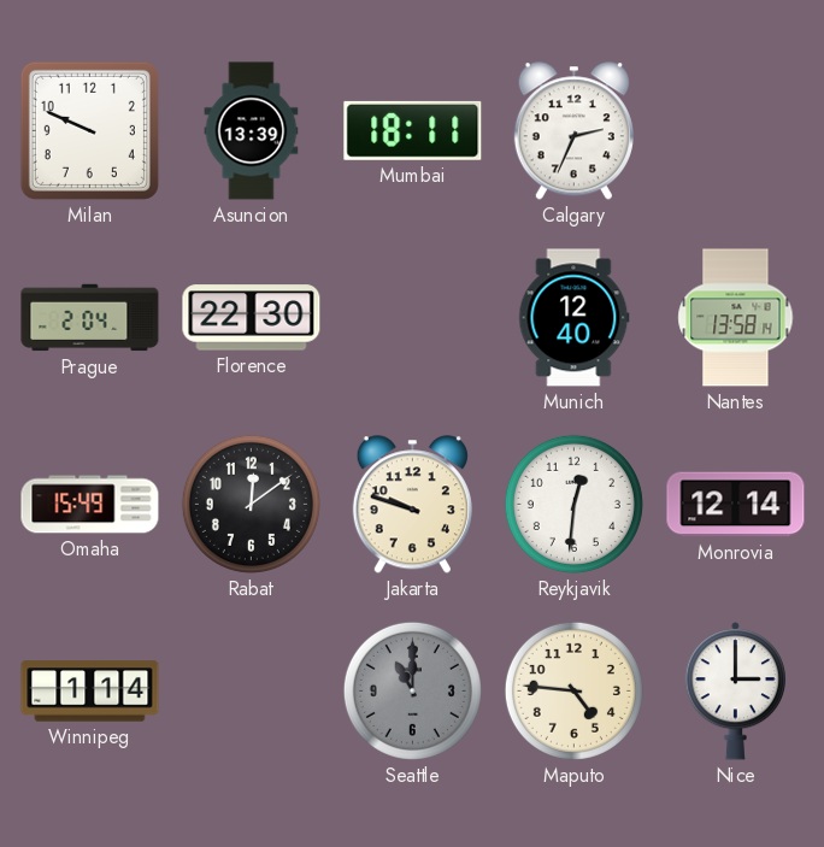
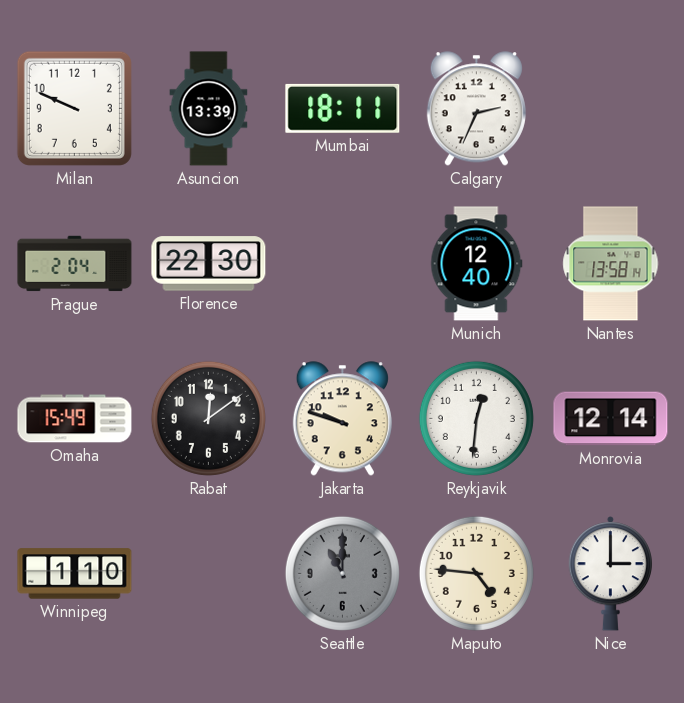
Winnipeg: 1:14 -> 1:10
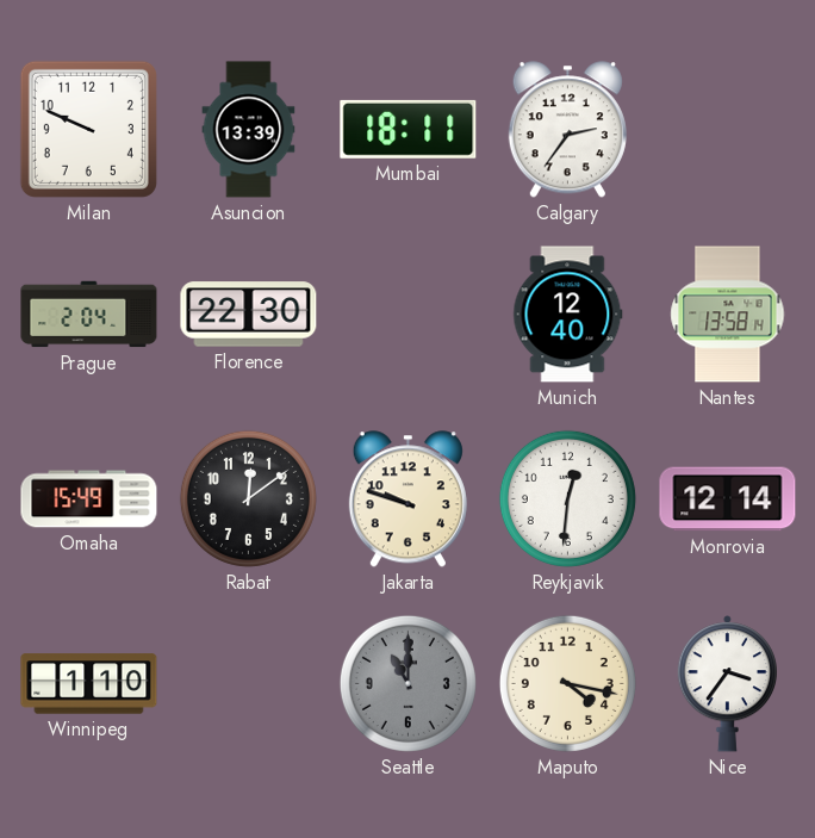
Calgary: 2:34 -> 2:36
Maputo: 4:46 -> 4:17
Nice: 3:00 -> 3:36
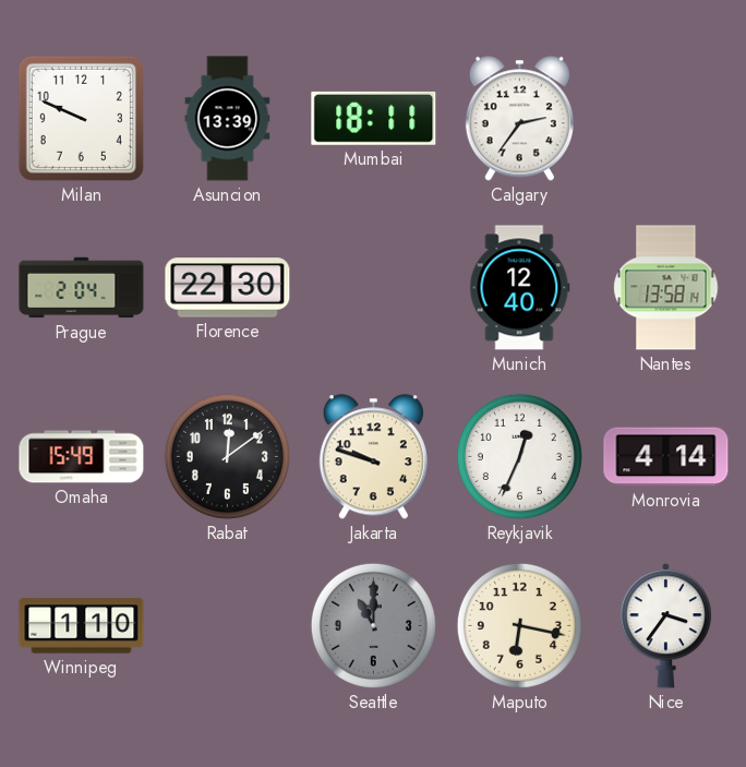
Reykjavik: 12:31 -> 12:34
Monrovia: 12:14 -> 4:14
Maputo: 4:17 -> 6:17
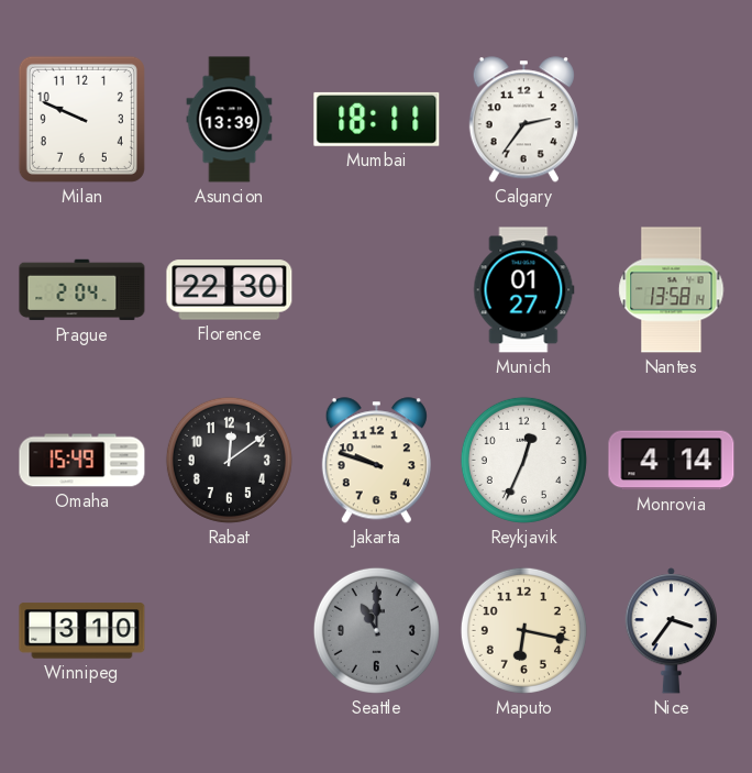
Munich: 12:40 -> 01:27
Winnipeg: 1:10 -> 3:10
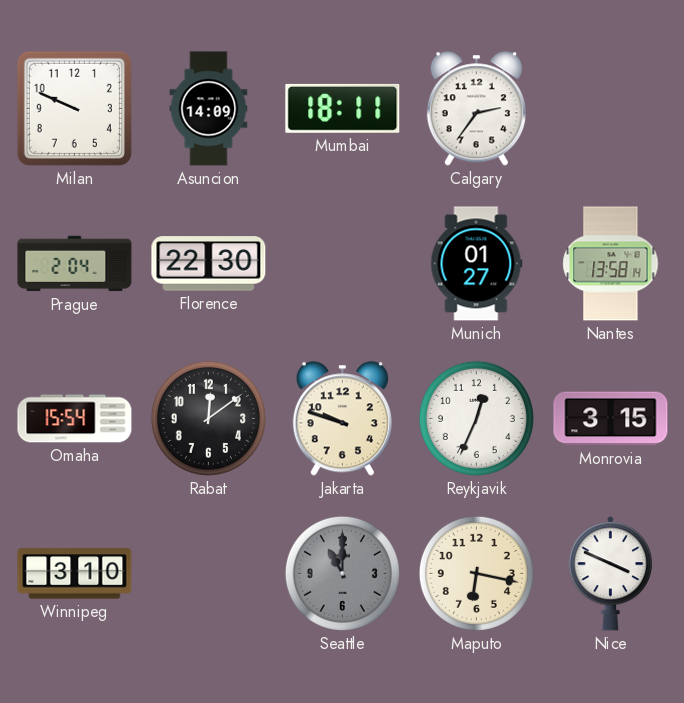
Asuncion: 13:39 -> 14:09
Omaha: 15:49 -> 15:54
Monrovia: 4:14 -> 3:15
Nice: 3:36 -> 3:49
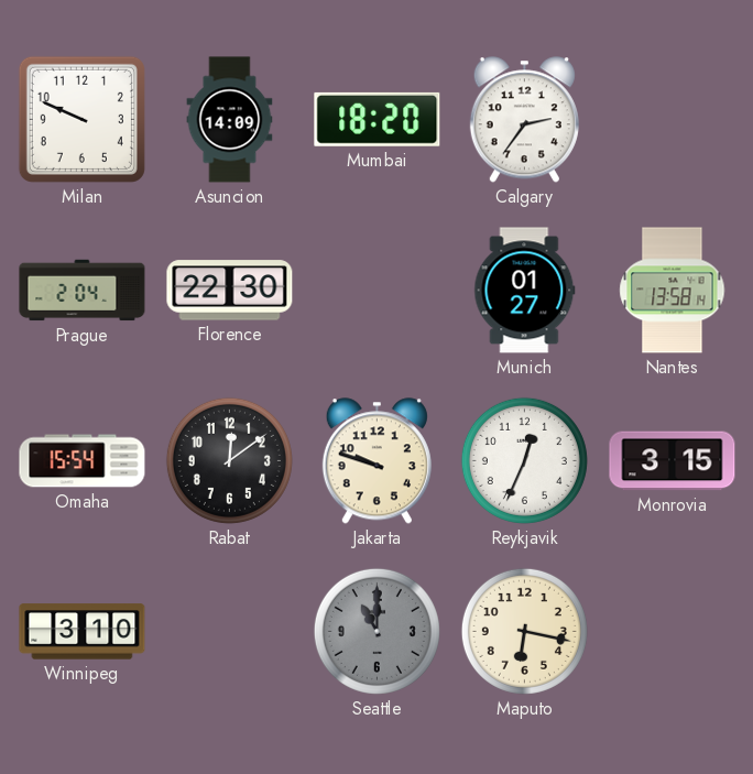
Mumbai: 18:11 -> 18:20
Nice: 3:49 -> none
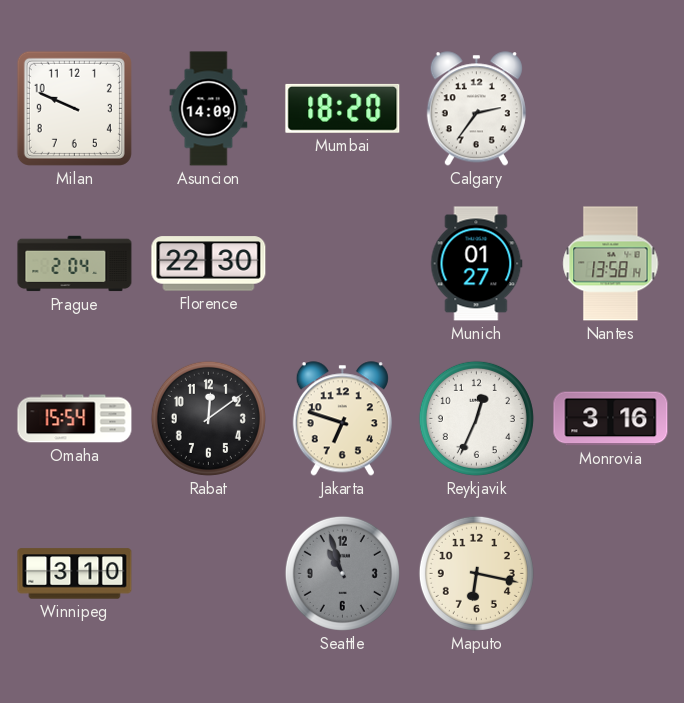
Jakarta: 9:48 -> 6:48
Monrovia: 3:15 -> 3:16
Seattle: 11:00 -> 10:57
